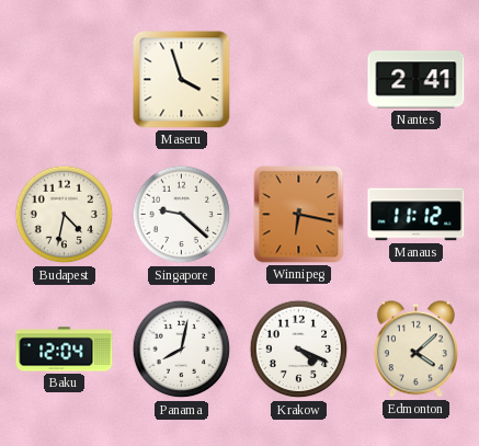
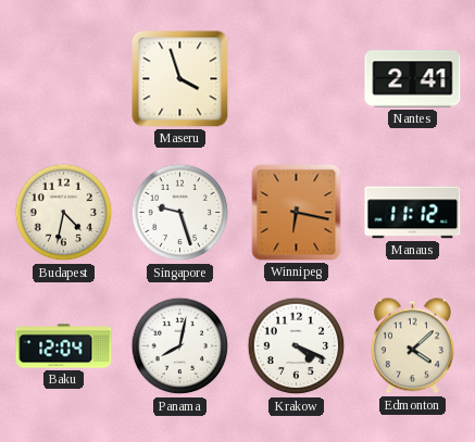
Singapore: 9:22 -> 9:27
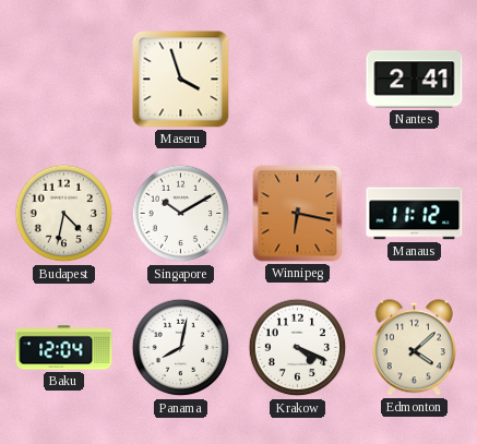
Singapore: 9:27 -> 10:10
